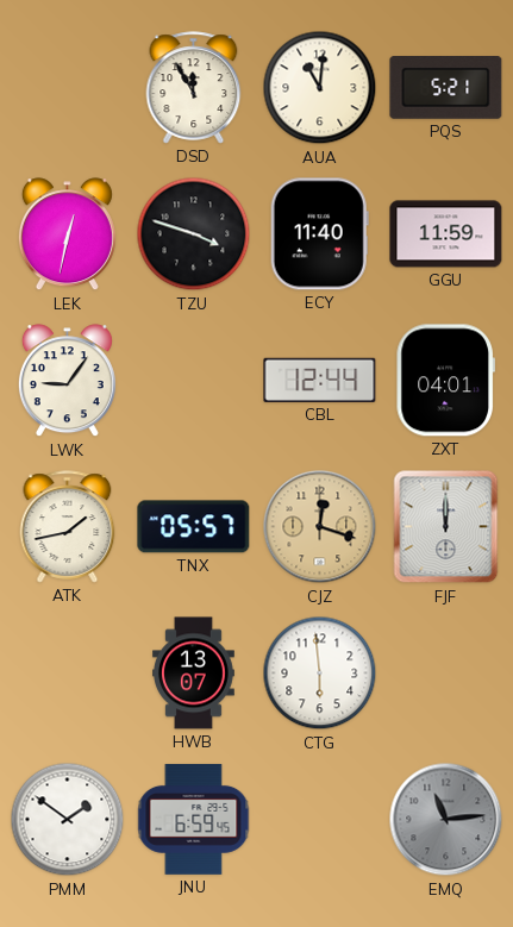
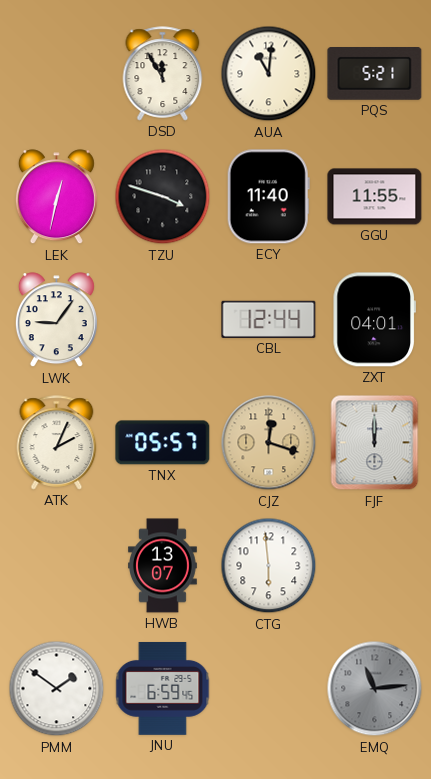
GGU: 11:59 -> 11:55
ATK: 1:43 -> 2:04
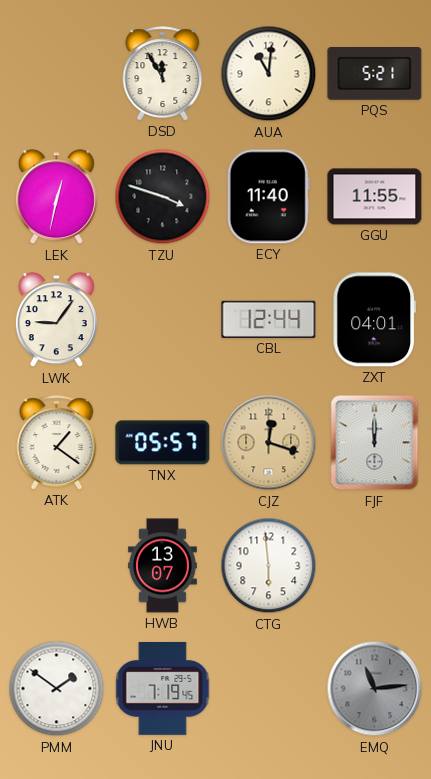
ATK: 2:04 -> 1:21
JNU: 6:59 -> 7:19
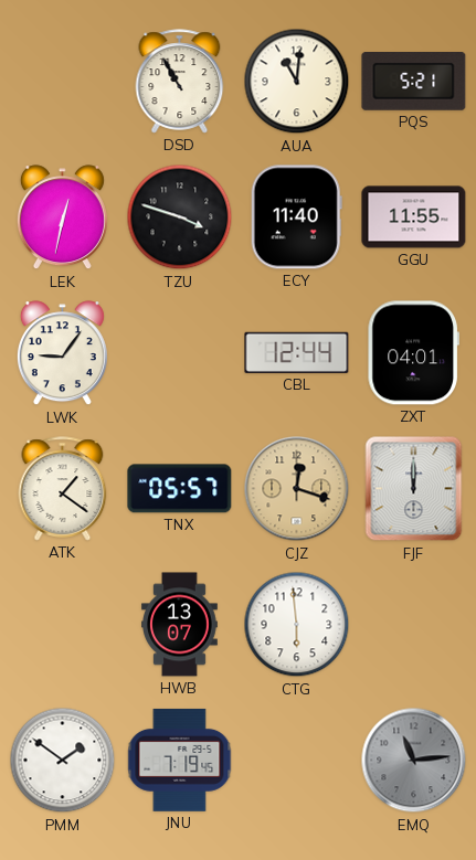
DSD: 11:55 -> 10:55
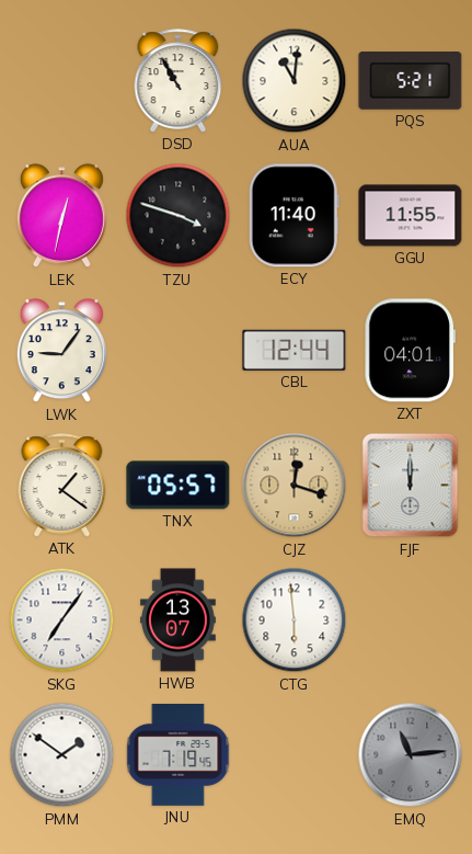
SKG: none -> 7:06
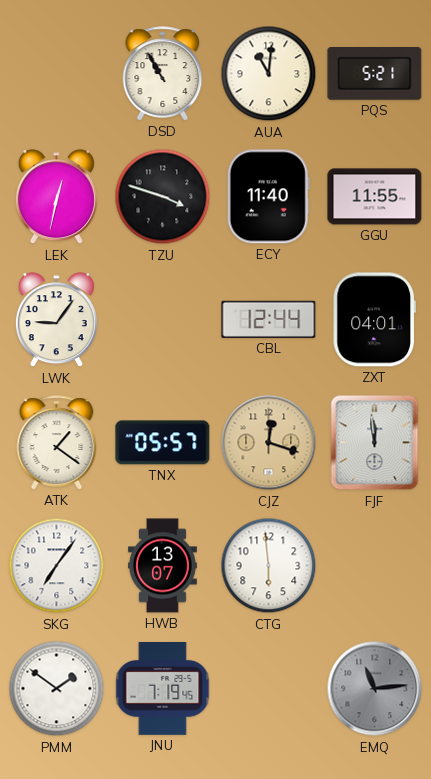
FJF: 12:00 -> 11:59
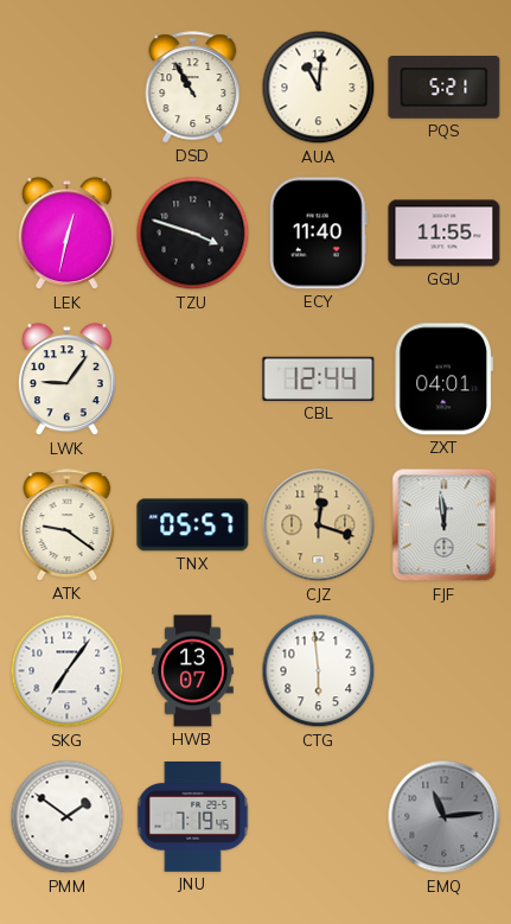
ATK: 1:21 -> 9:21
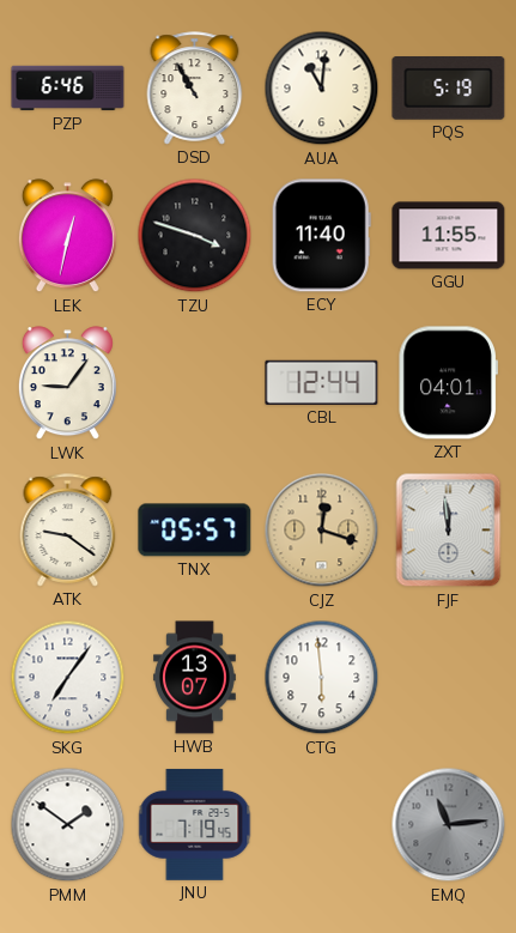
PZP: none -> 6:46
PQS: 5:21 -> 5:19
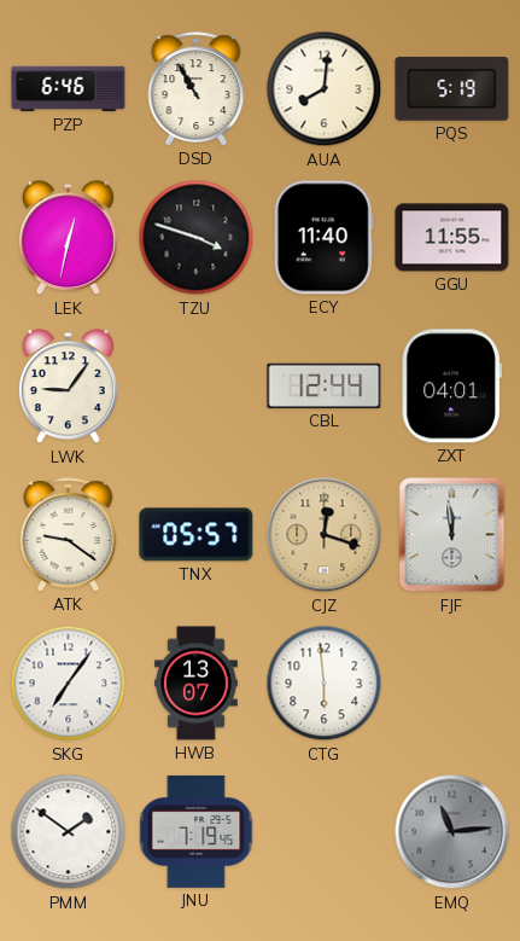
AUA: 11:01 -> 8:01
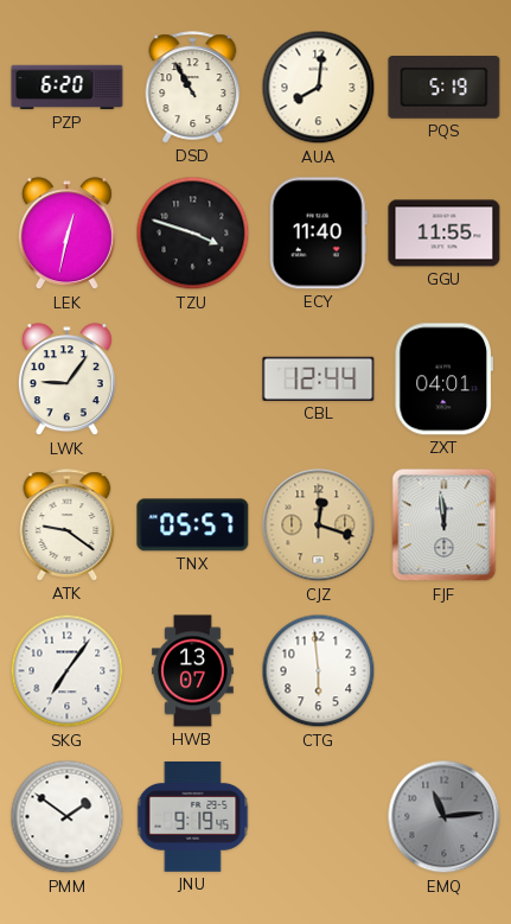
PZP: 6:46 -> 6:20
JNU: 7:19 -> 9:19
